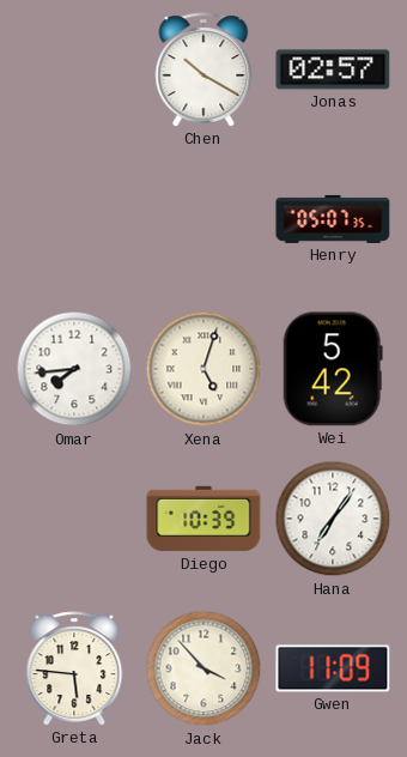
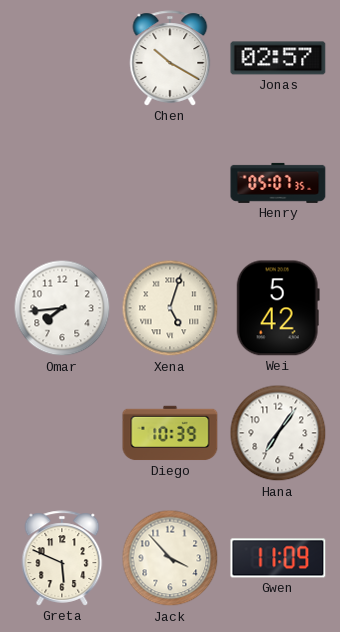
Greta: 5:46 -> 5:49
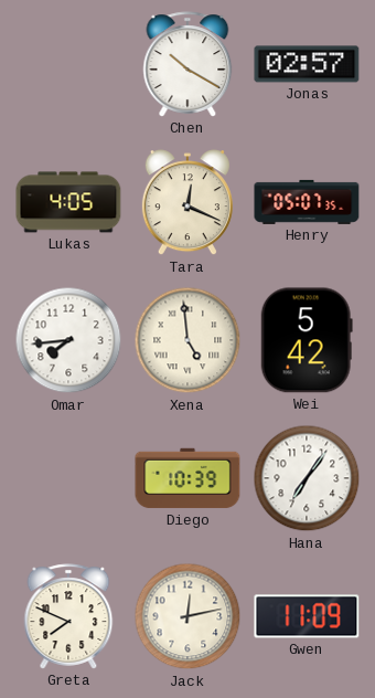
Lukas: none -> 4:05
Tara: none -> 12:19
Xena: 5:03 -> 4:59
Greta: 5:49 -> 7:49
Jack: 3:53 -> 12:13
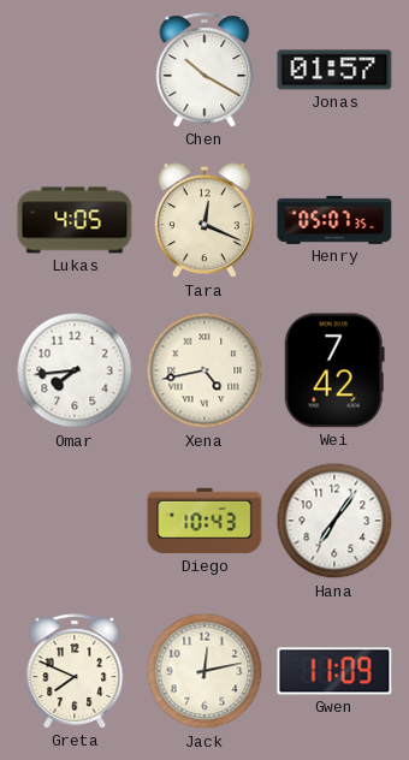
Jonas: 02:57 -> 01:57
Xena: 4:59 -> 4:43
Wei: 5:42 -> 7:42
Diego: 10:39 -> 10:43
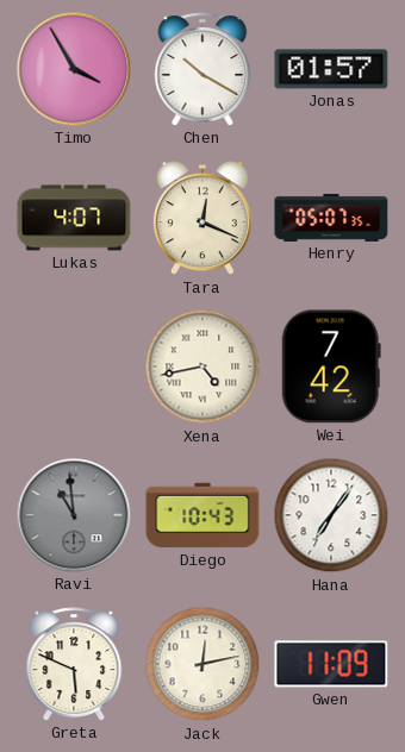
Timo: none -> 3:55
Lukas: 4:05 -> 4:07
Omar: 7:44 -> none
Ravi: none -> 10:59
Greta: 7:49 -> 5:49
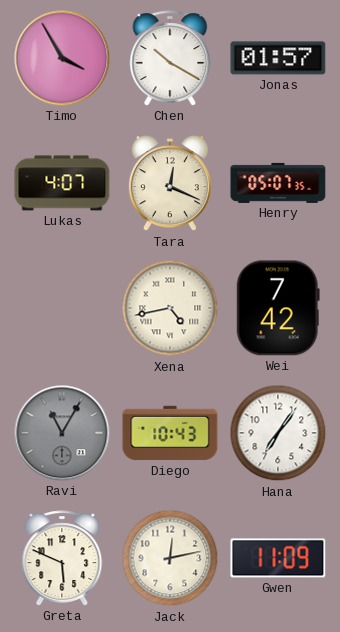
Ravi: 10:59 -> 11:05
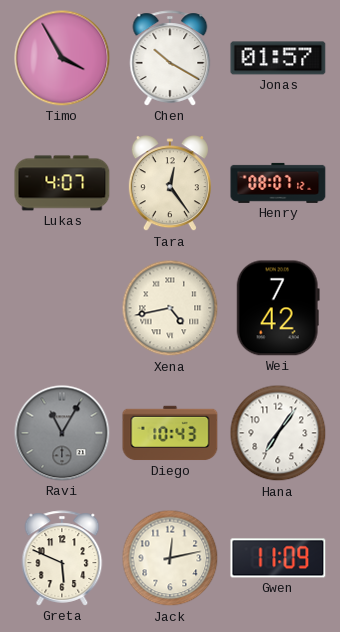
Tara: 12:19 -> 12:24
Henry: 05:07 -> 08:07
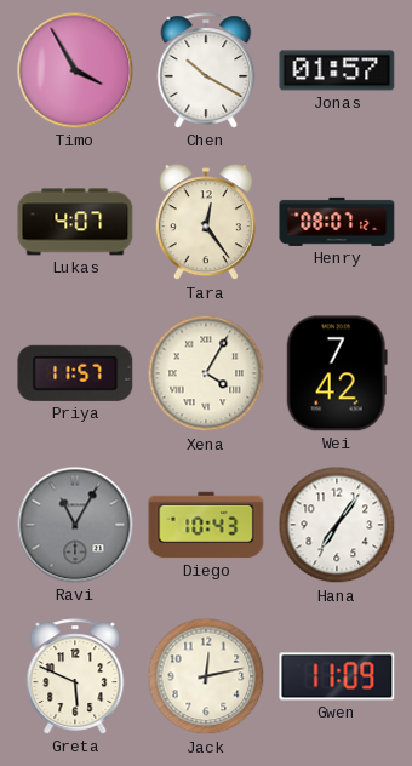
Priya: none -> 11:57
Xena: 4:43 -> 4:05
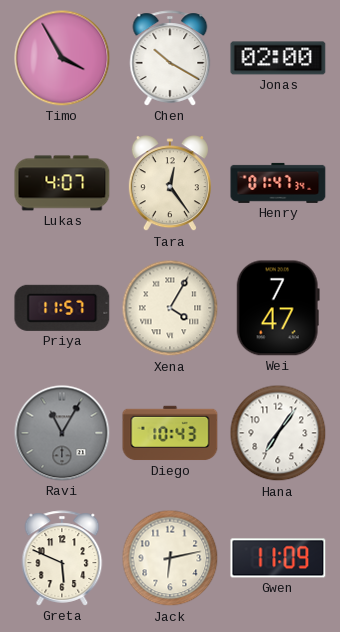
Jonas: 01:57 -> 02:00
Henry: 08:07 -> 01:47
Wei: 7:42 -> 7:47
Jack: 12:13 -> 6:13
